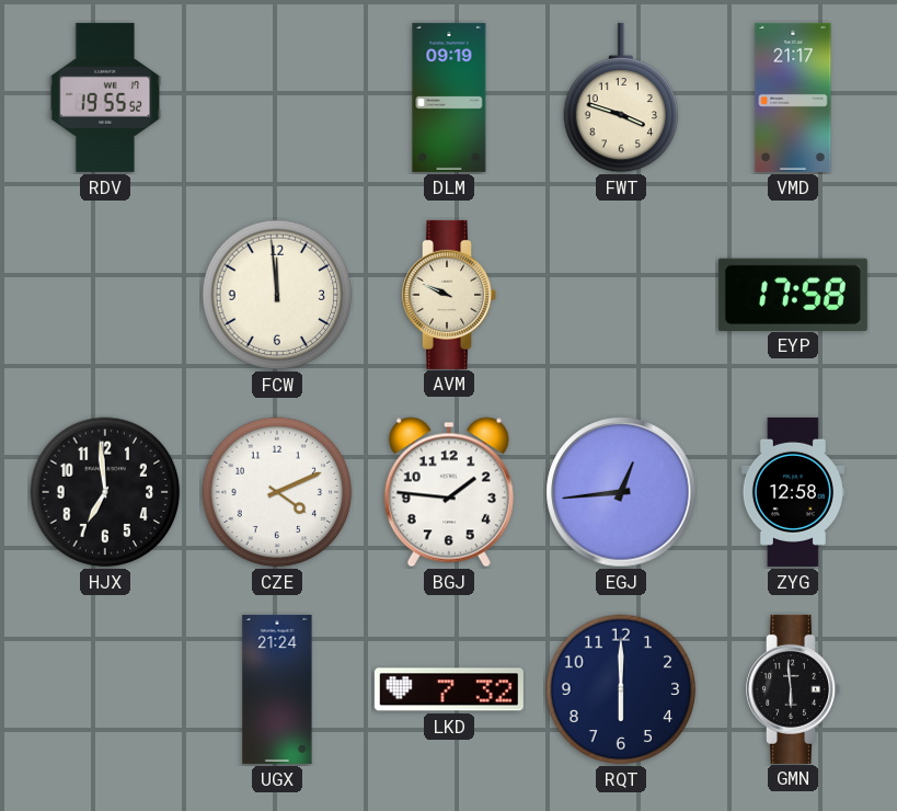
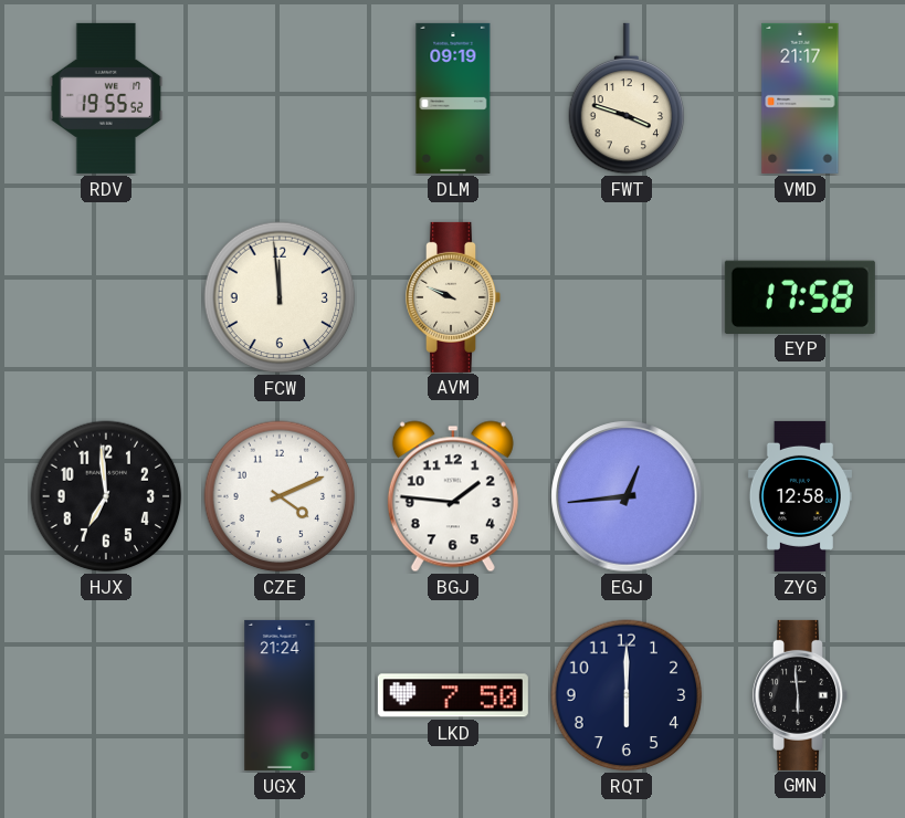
LKD: 7:32 -> 7:50
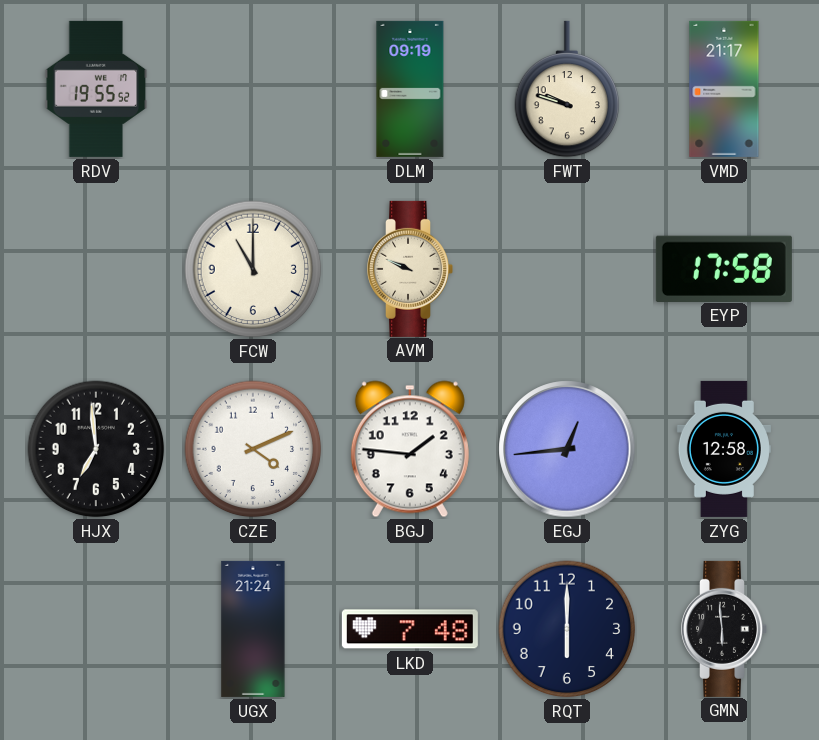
FWT: 3:48 -> 9:48
FCW: 11:59 -> 11:00
LKD: 7:50 -> 7:48
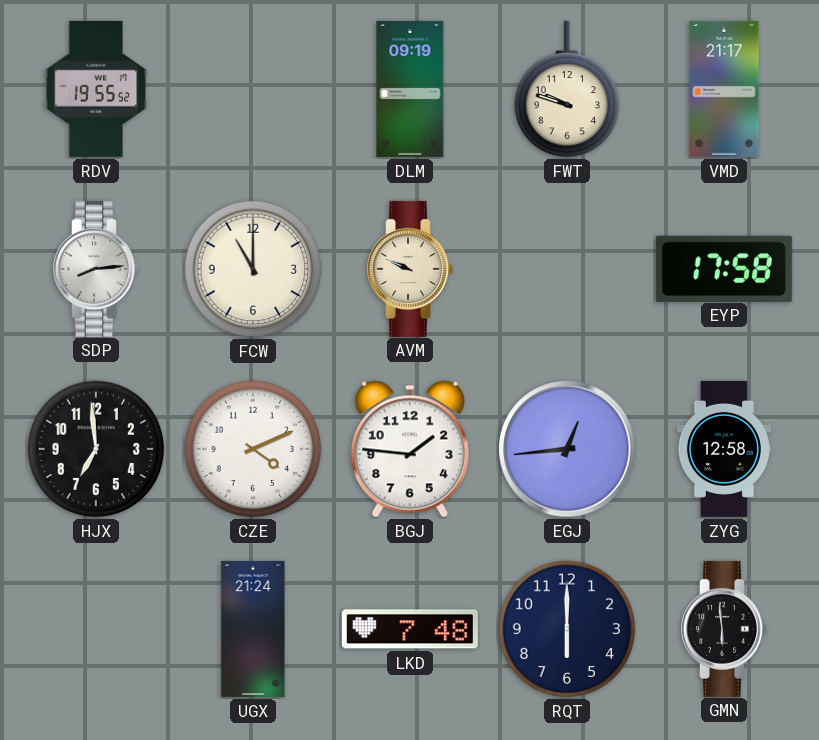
SDP: none -> 8:14
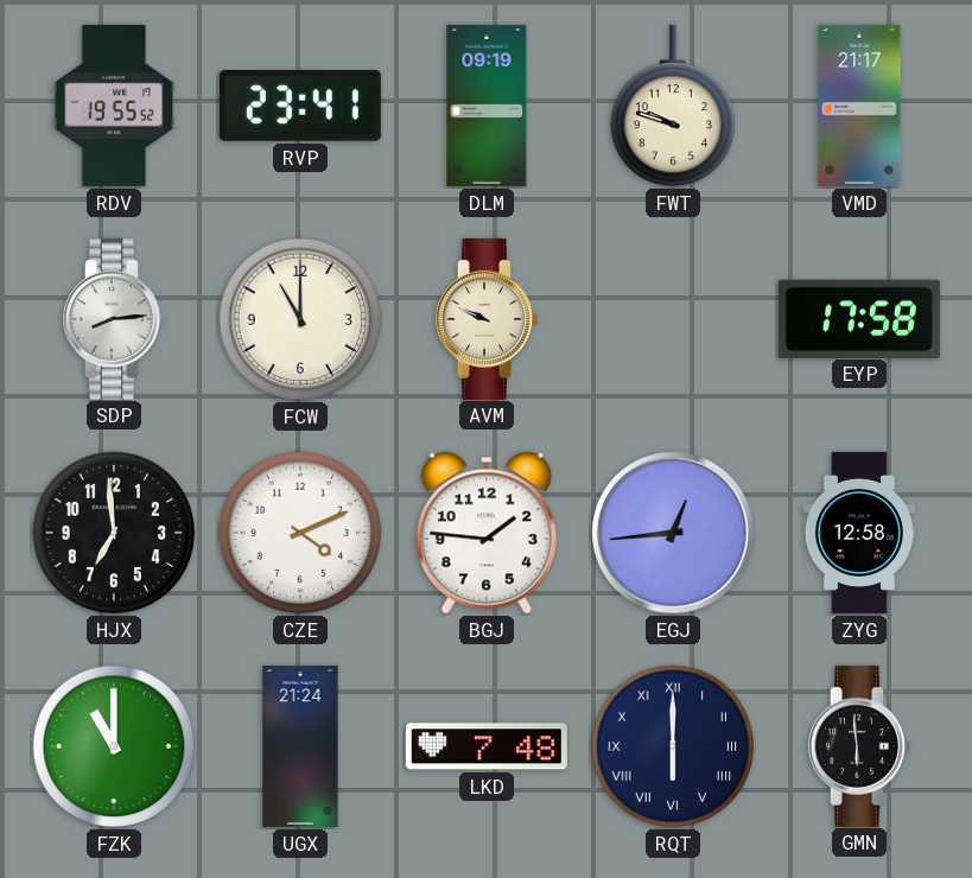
RVP: none -> 23:41
FZK: none -> 11:00
RQT numerals: Arabic -> Roman
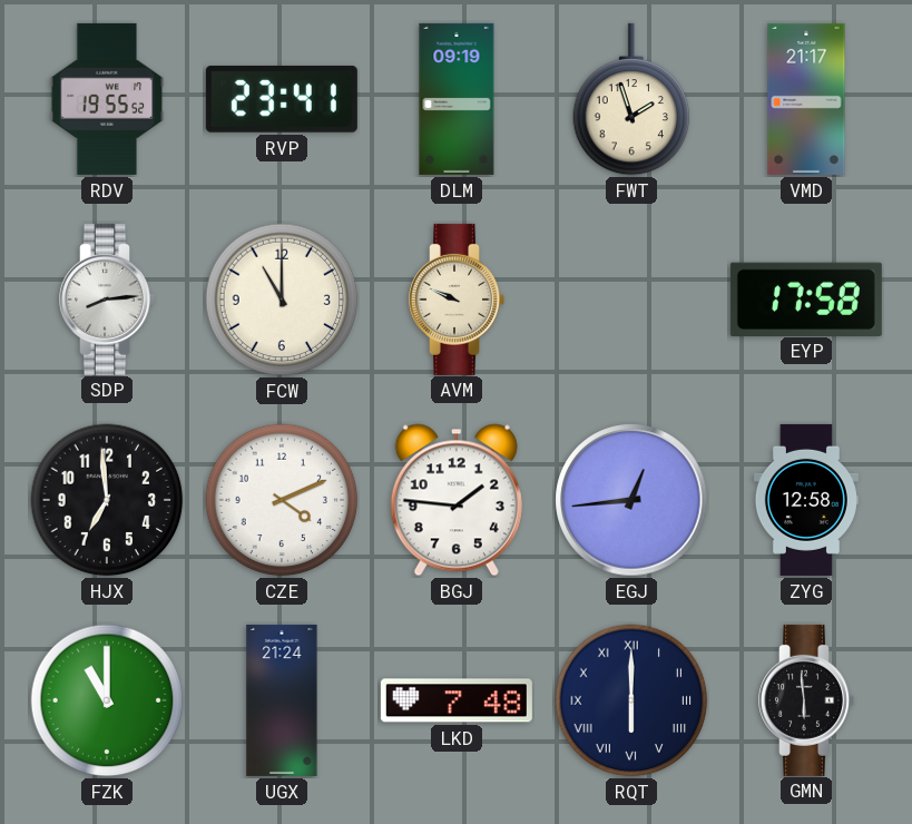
FWT: 9:48 -> 1:57
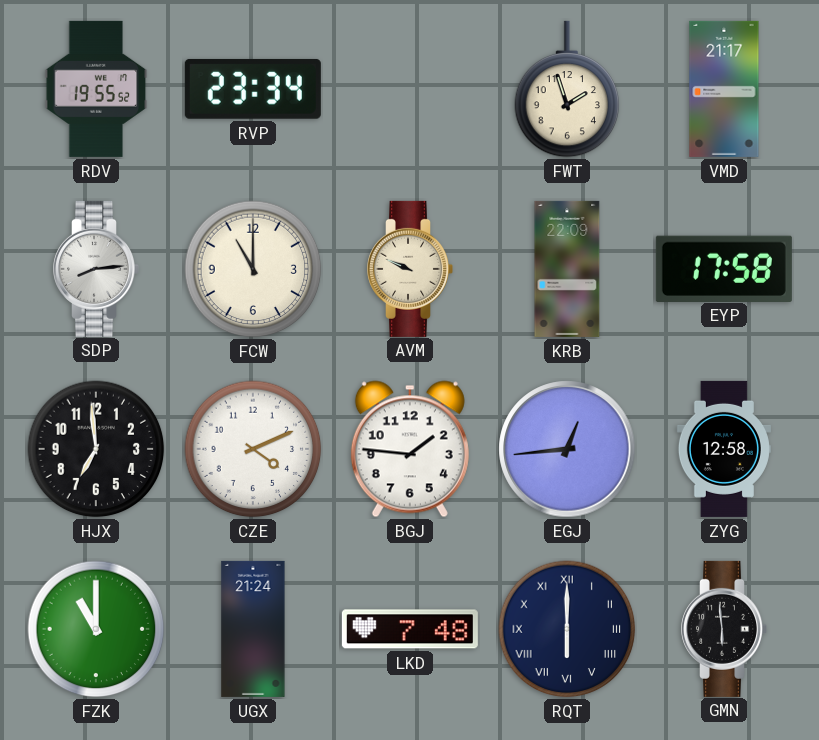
RVP: 23:41 -> 23:34
DLM: 09:19 -> none
KRB: none -> 22:09
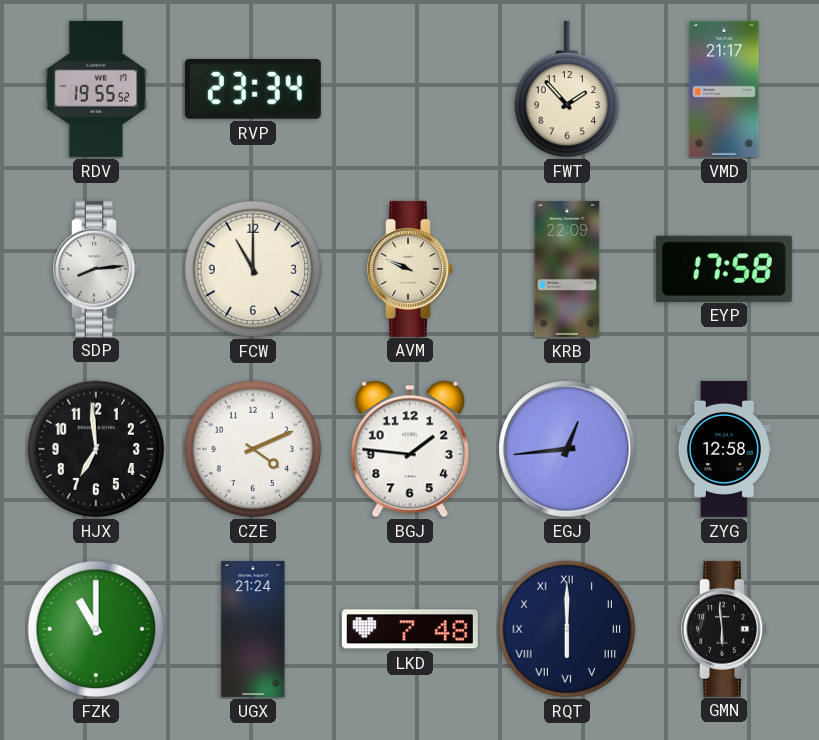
FWT: 1:57 -> 1:53
